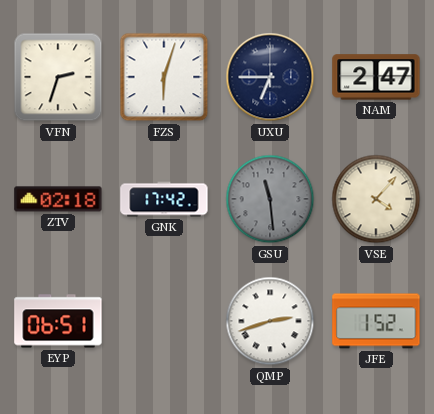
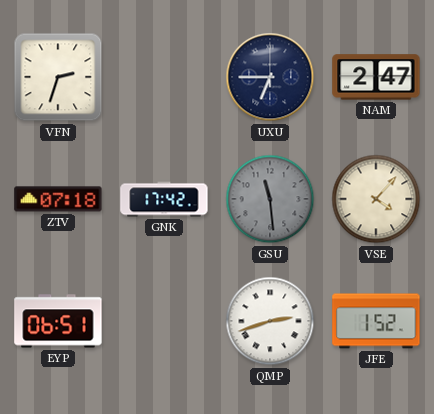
FZS: 6:03 -> none
ZTV: 02:18 -> 07:18
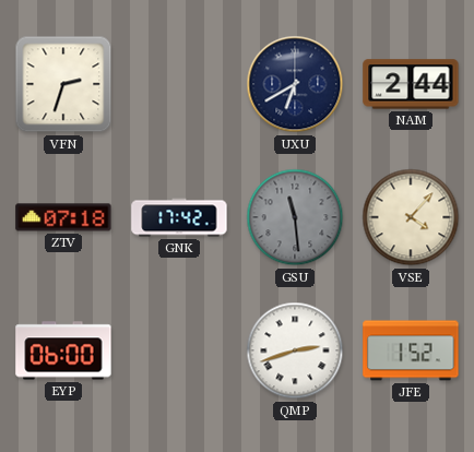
UXU: 6:45 -> 6:40
NAM: 2:47 -> 2:44
EYP: 06:51 -> 06:00
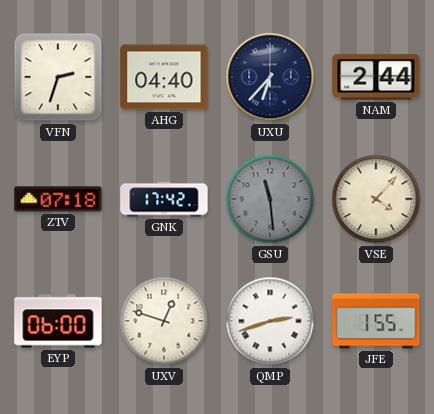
AHG: none -> 04:40
UXU: 6:40 -> 6:37
UXV: none -> 12:48
JFE: 1:52 -> 1:55
